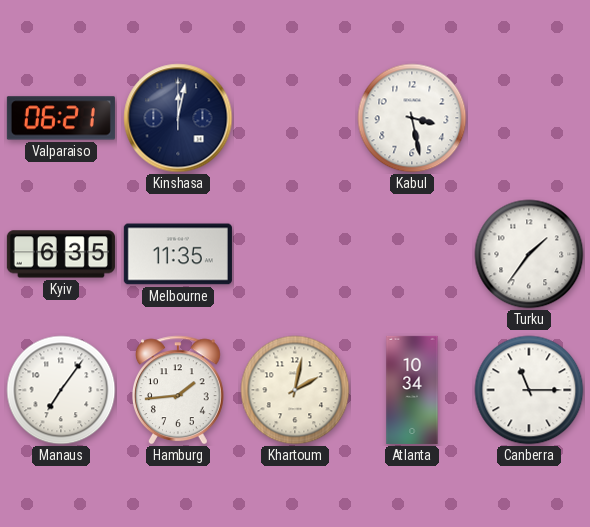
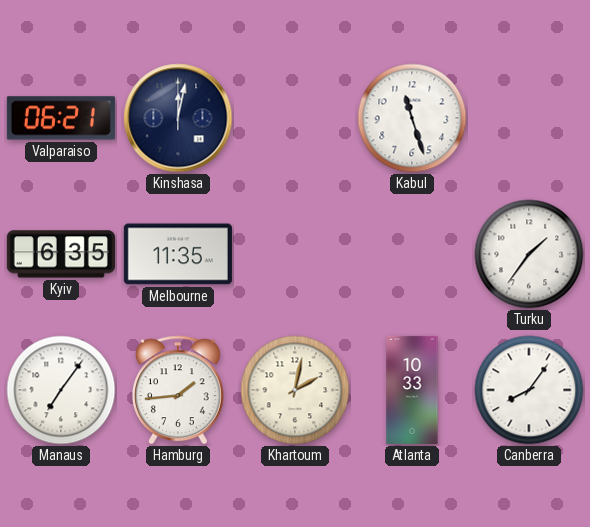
Kabul: 3:28 -> 11:27
Atlanta: 10:34 -> 10:33
Canberra: 11:15 -> 8:06
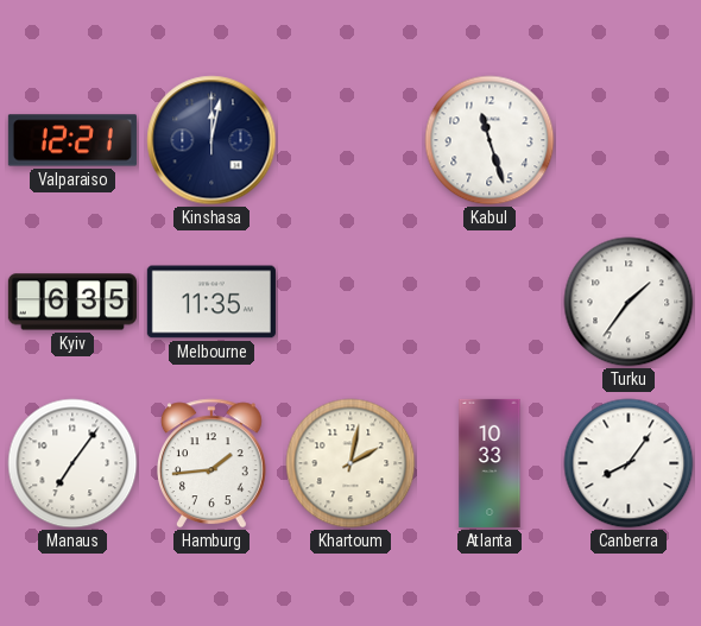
Valparaiso: 06:21 -> 12:21
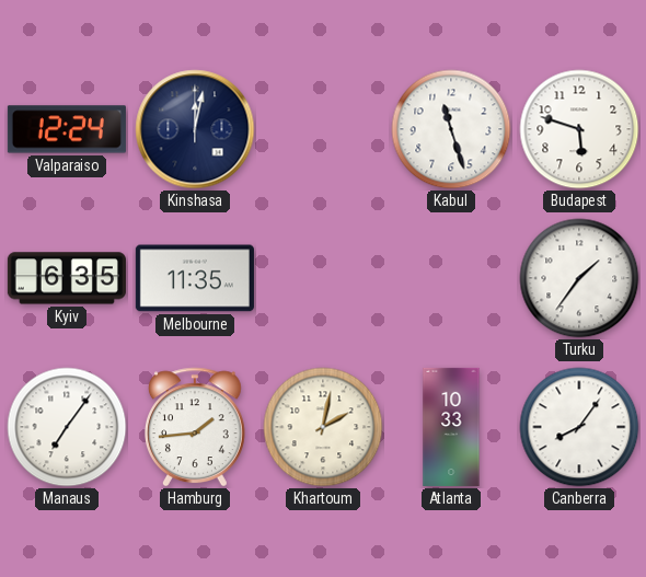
Valparaiso: 12:21 -> 12:24
Budapest: none -> 5:48
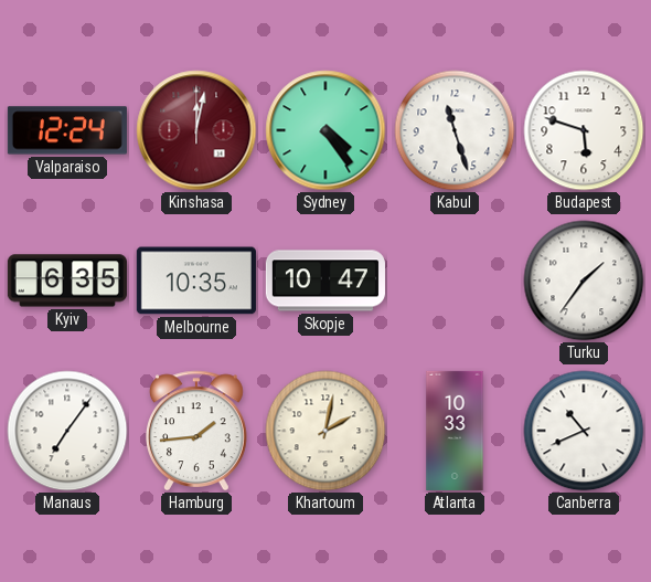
Kinshasa dial: navy -> burgundy
Sydney: none -> 4:24
Melbourne: 11:35 -> 10:35
Skopje: none -> 10:47
Canberra: 8:06 -> 10:41
